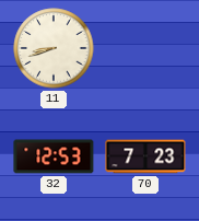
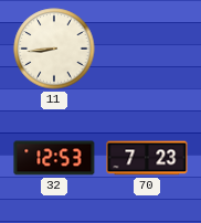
11: 8:42 -> 8:44
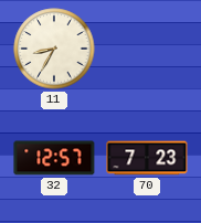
11: 8:44 -> 8:35
32: 12:53 -> 12:57
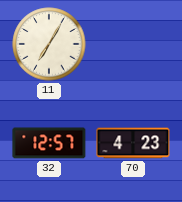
11: 8:35 -> 7:05
70: 7:23 -> 4:23
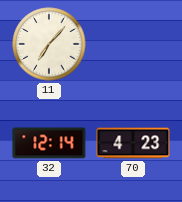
11: 7:05 -> 7:07
32: 12:57 -> 12:14
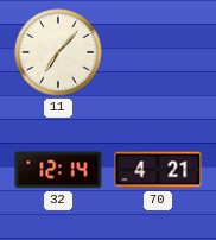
70: 4:23 -> 4:21
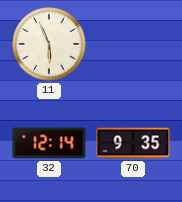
11: 7:07 -> 5:56
70: 4:21 -> 9:35
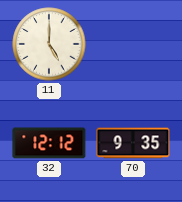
11: 5:56 -> 5:00
32: 12:14 -> 12:12
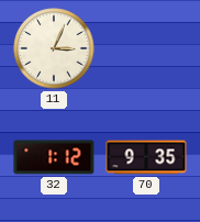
11: 5:00 -> 3:04
32: 12:12 -> 1:12
